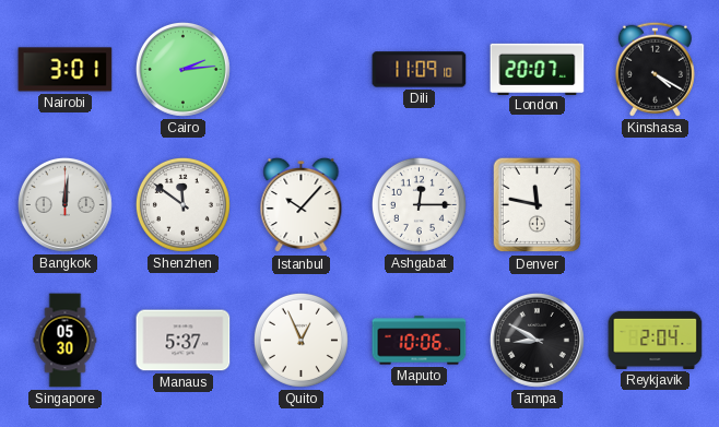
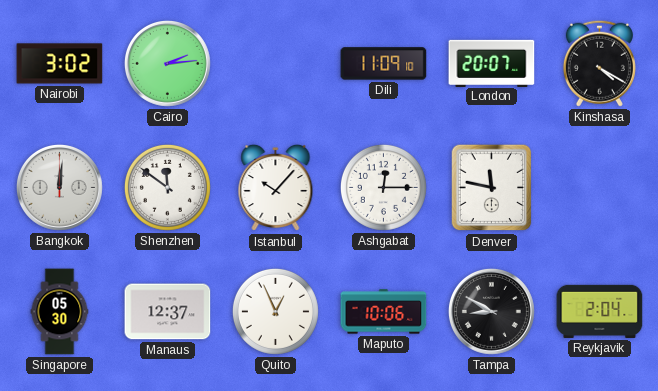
Nairobi: 3:01 -> 3:02
Manaus: 5:37 -> 12:37
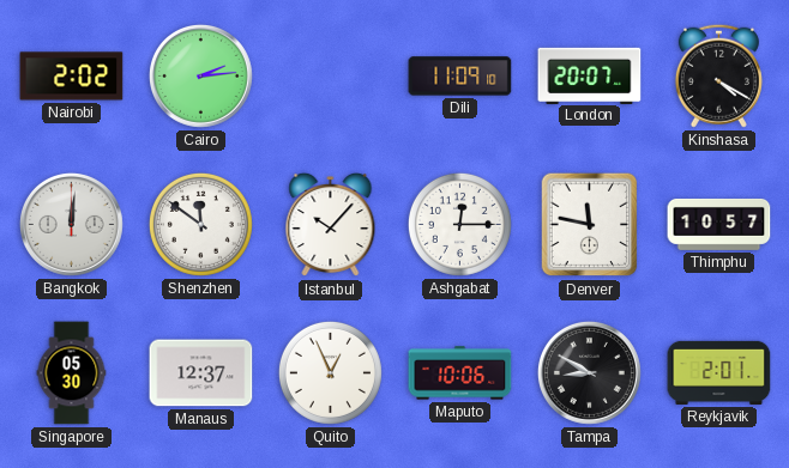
Nairobi: 3:02 -> 2:02
Thimphu: none -> 10:57
Reykjavik: 2:04 -> 2:01
